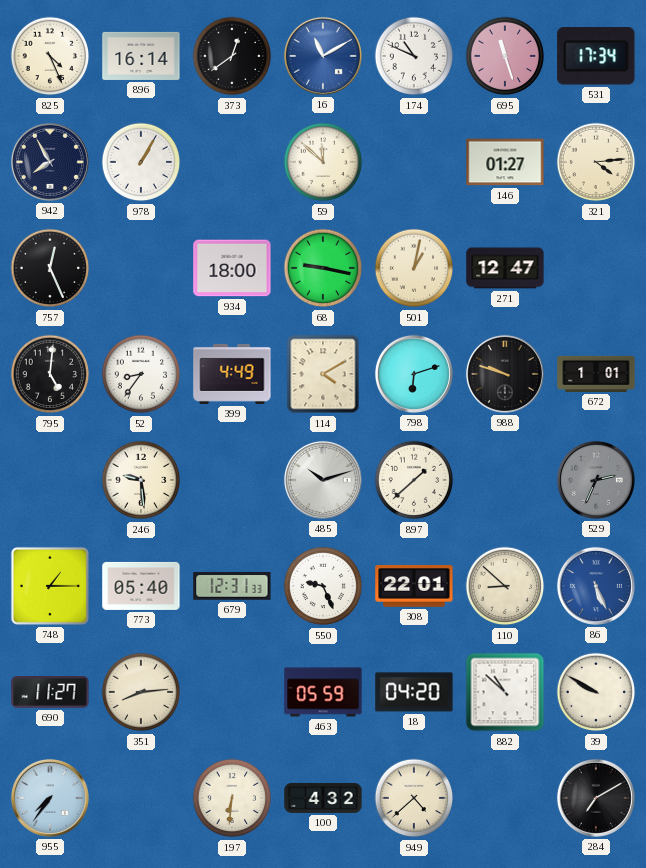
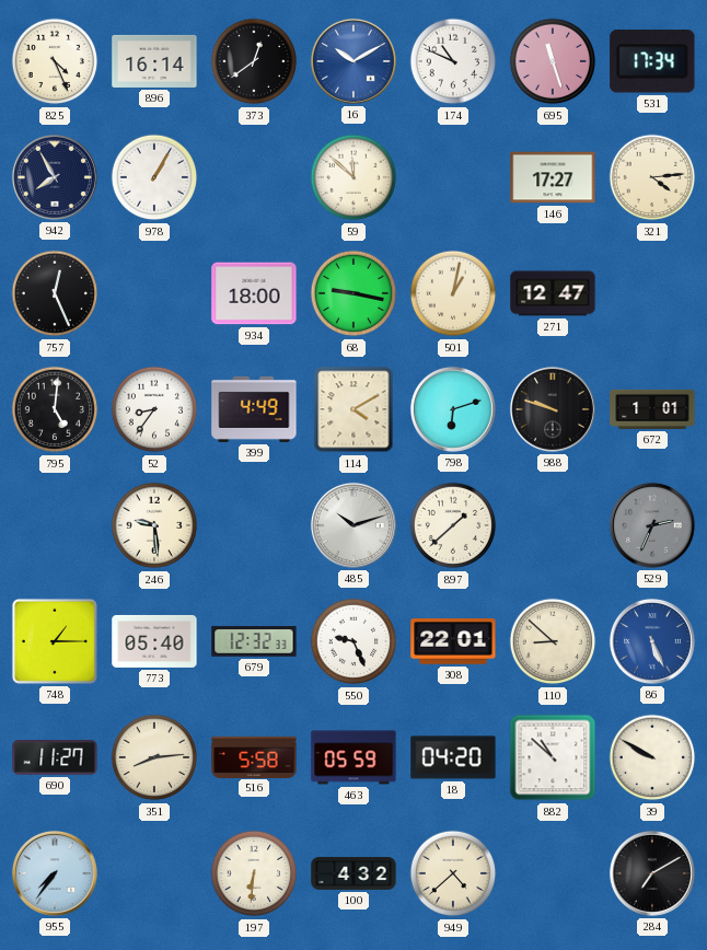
16: 11:10 -> 10:10
146: 01:27 -> 17:27
679: 12:31 -> 12:32
516: none -> 5:58
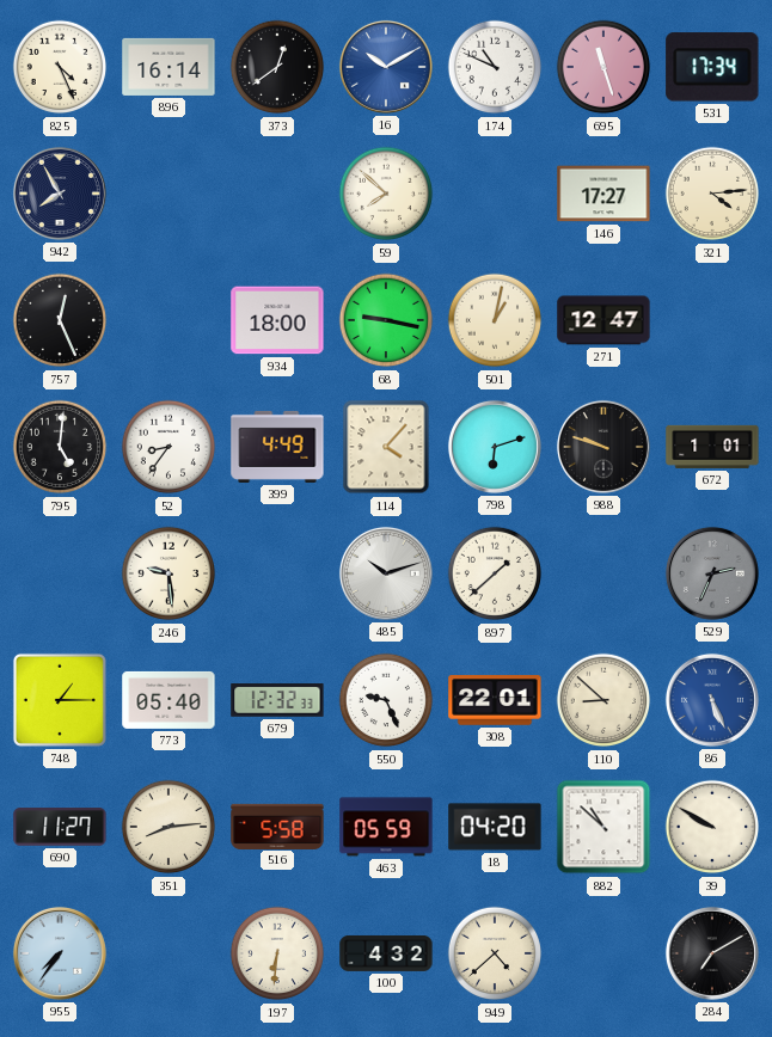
978: 1:05 -> none
59: 11:52 -> 7:52
114: 4:10 -> 4:07
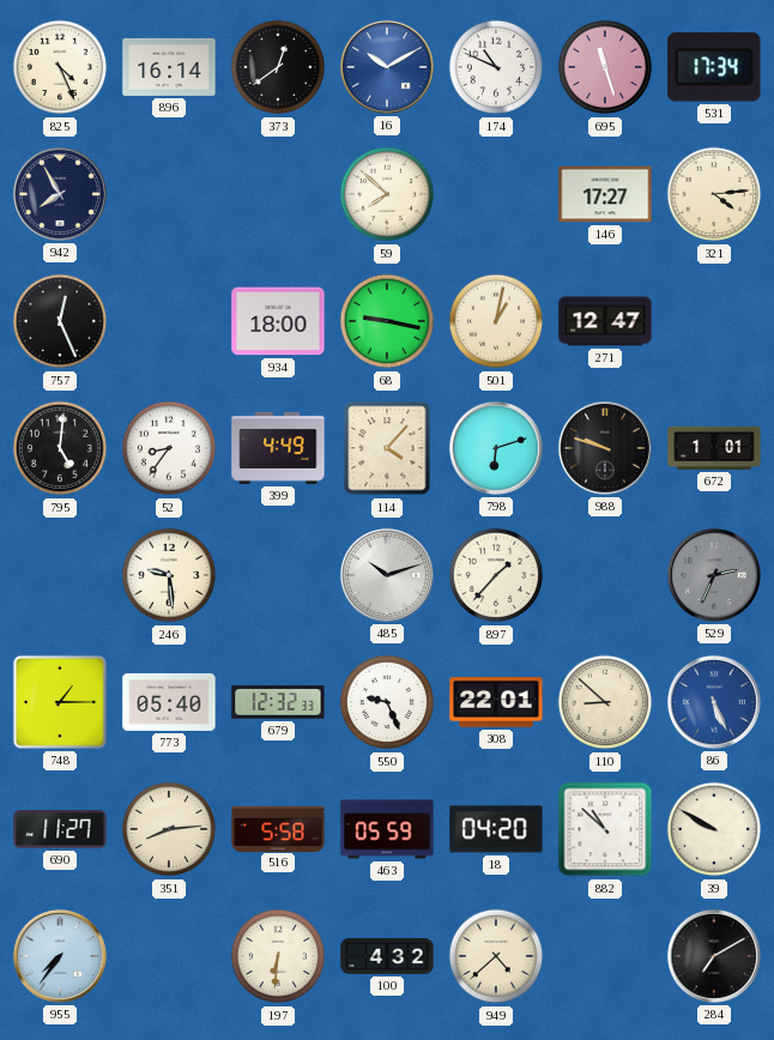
897: 1:38 -> 1:37
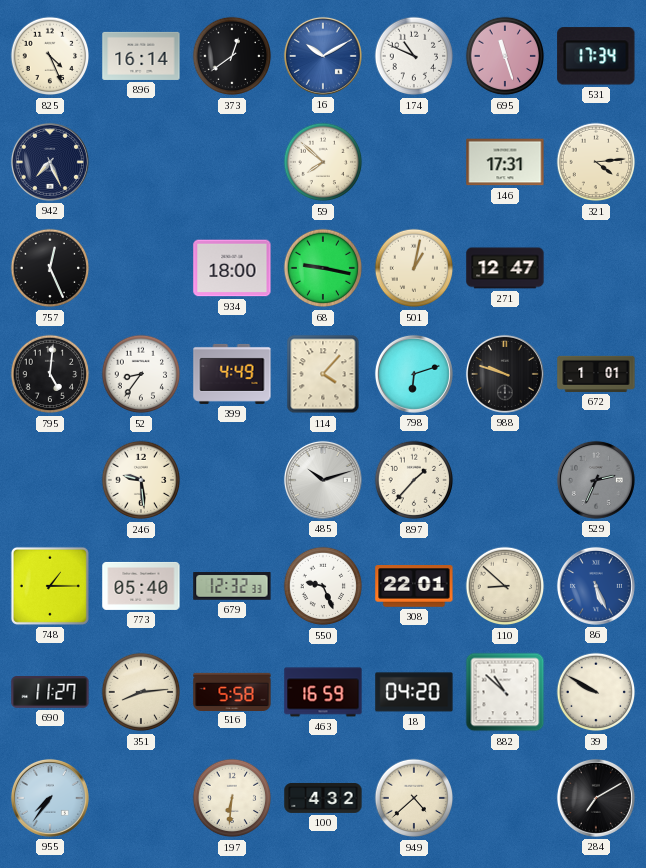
942: 7:55 -> 7:26
146: 17:27 -> 17:31
463: 05:59 -> 16:59
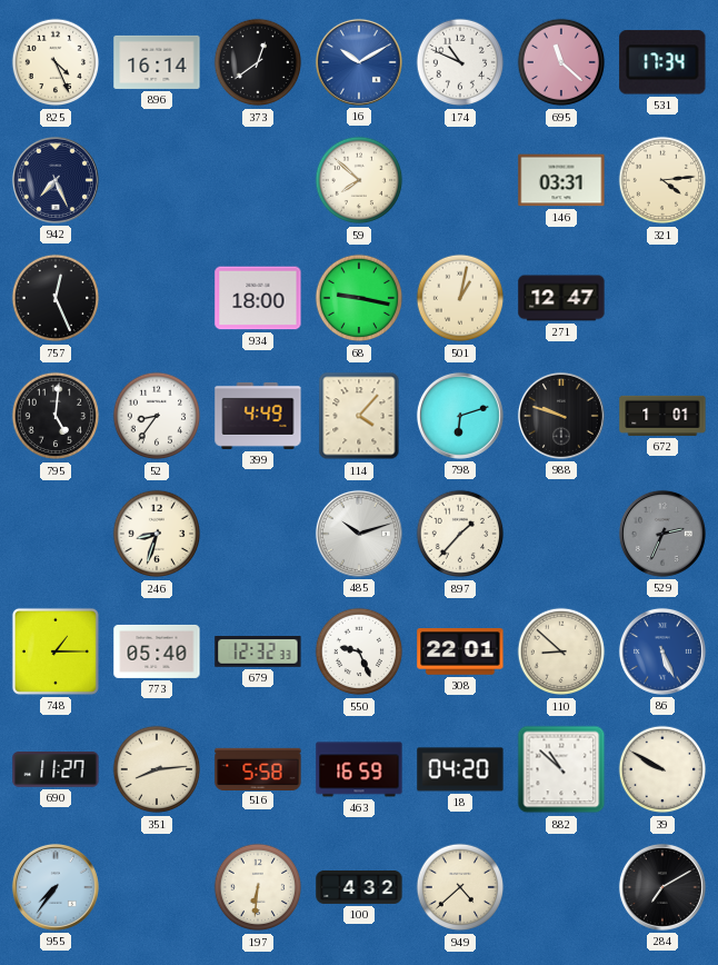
695: 11:27 -> 11:22
146: 17:31 -> 03:31
246: 9:29 -> 8:33
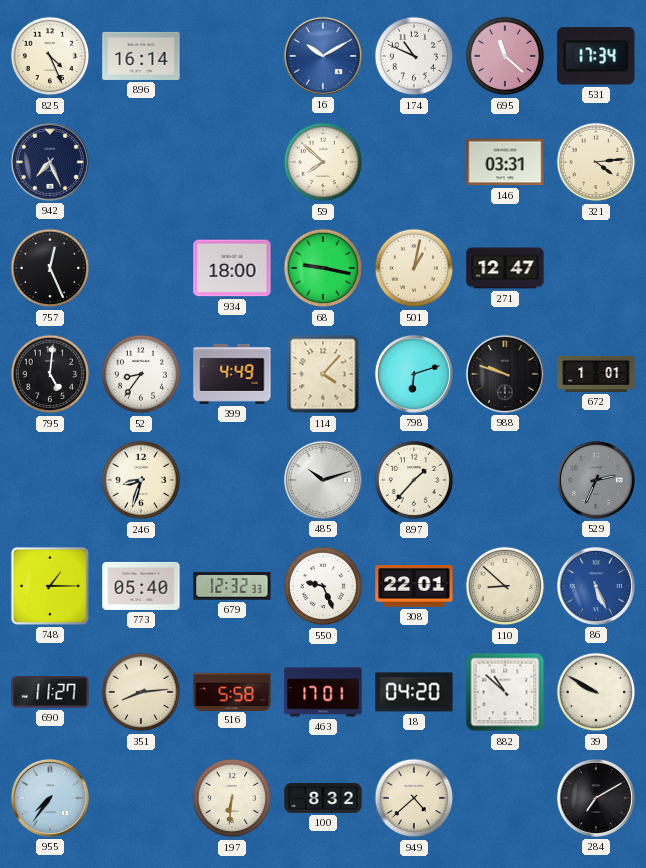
373: 12:39 -> none
463: 16:59 -> 17:01
100: 4:32 -> 8:32
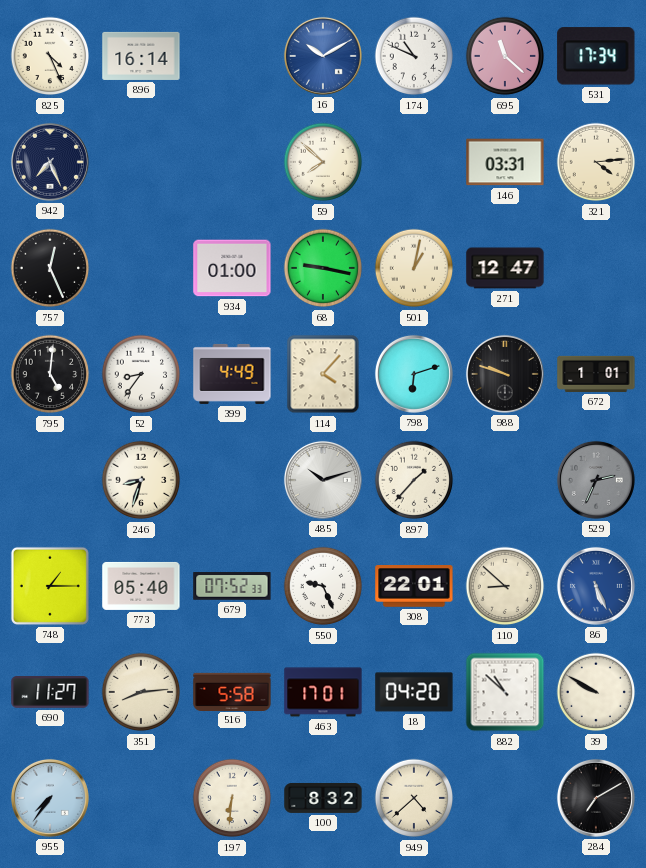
934: 18:00 -> 01:00
679: 12:32 -> 07:52
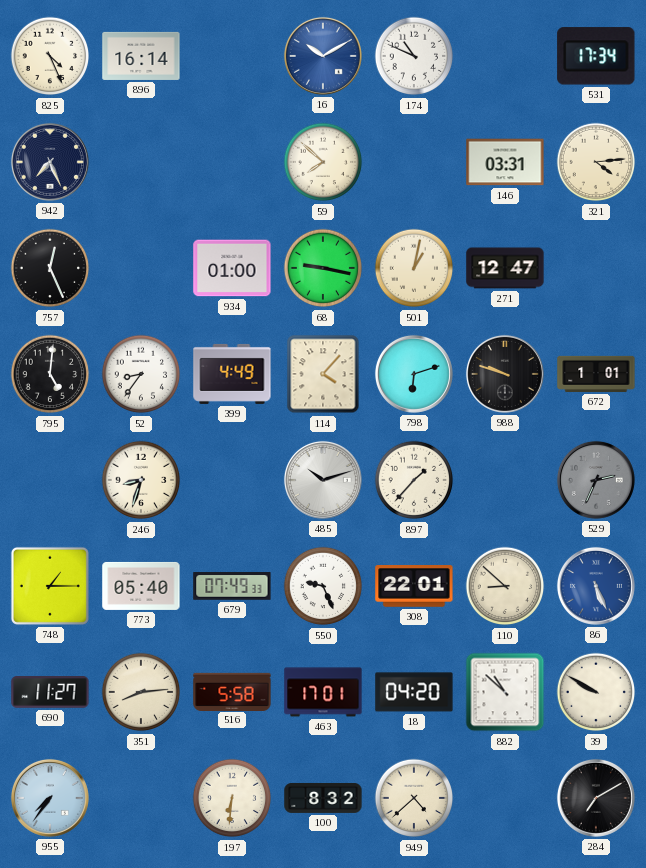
695: 11:22 -> none
679: 07:52 -> 07:49
